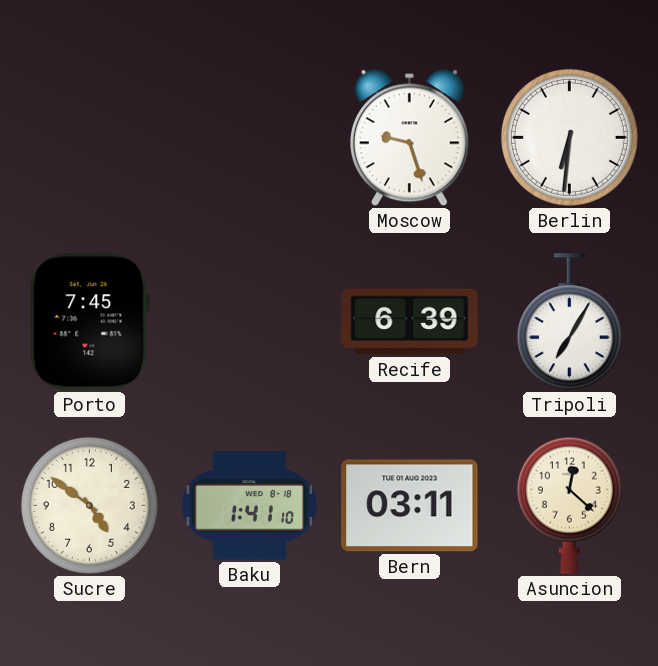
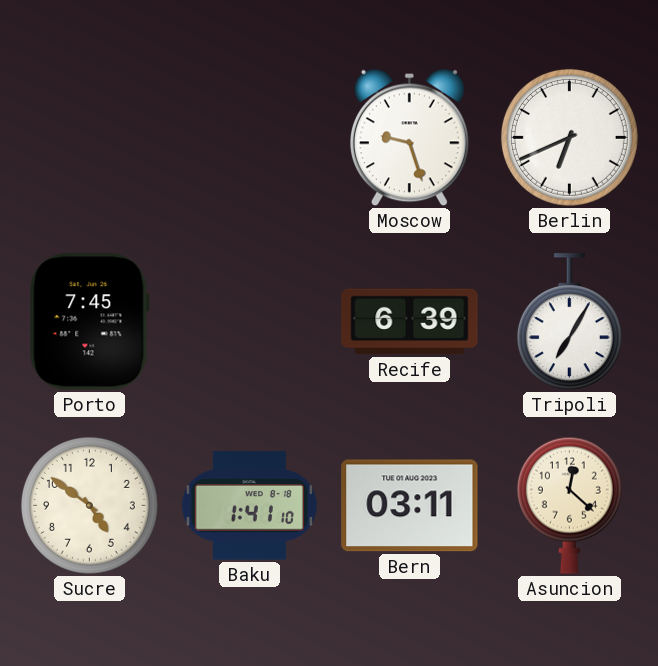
Berlin: 6:31 -> 6:41
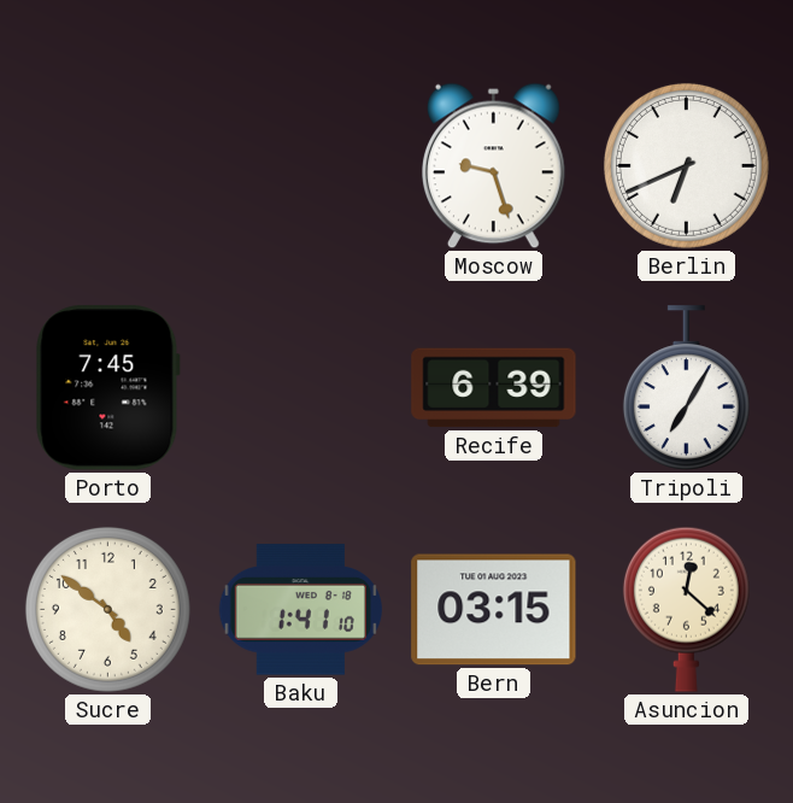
Bern: 03:11 -> 03:15
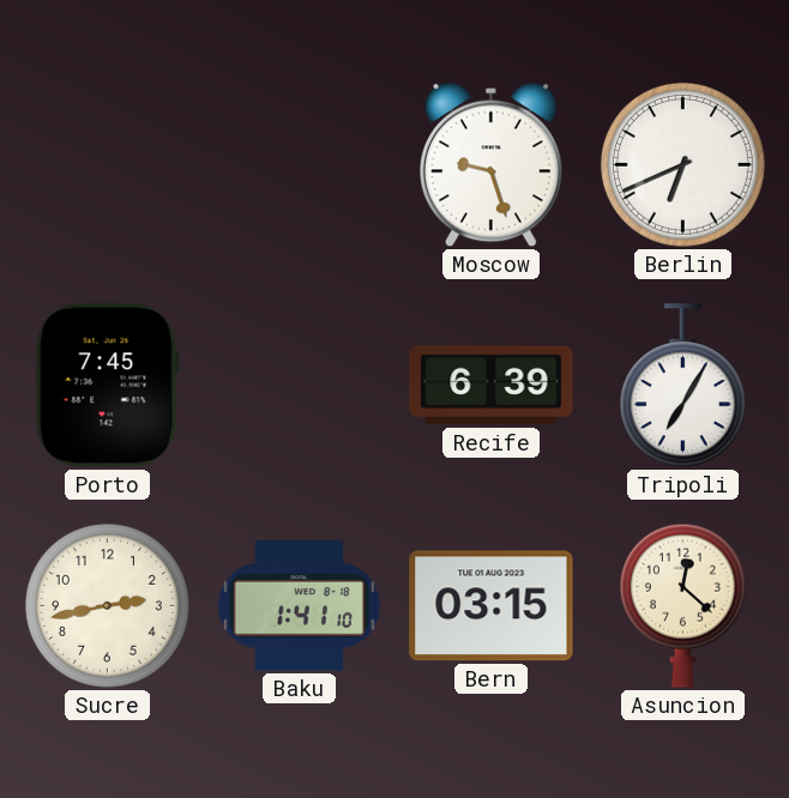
Sucre: 4:51 -> 2:43
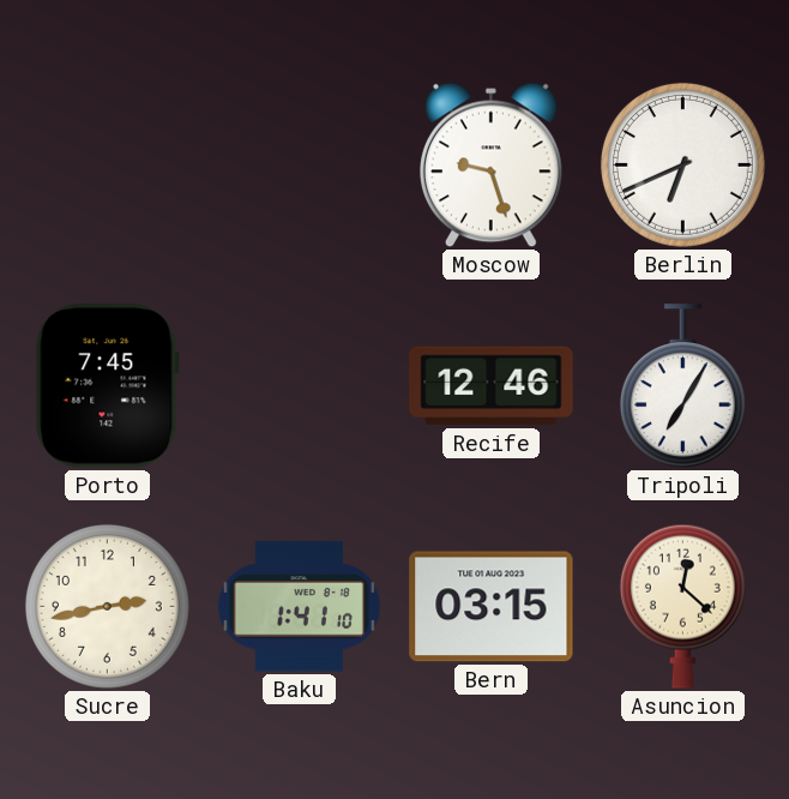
Recife: 6:39 -> 12:46
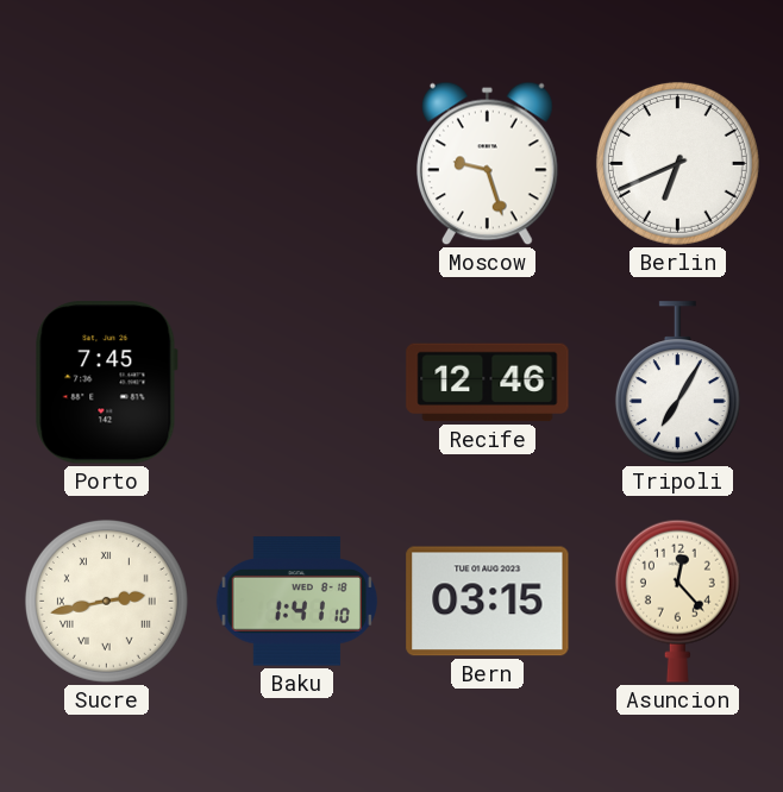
Sucre numerals: Arabic -> Roman
Asuncion: 12:22 -> 12:23
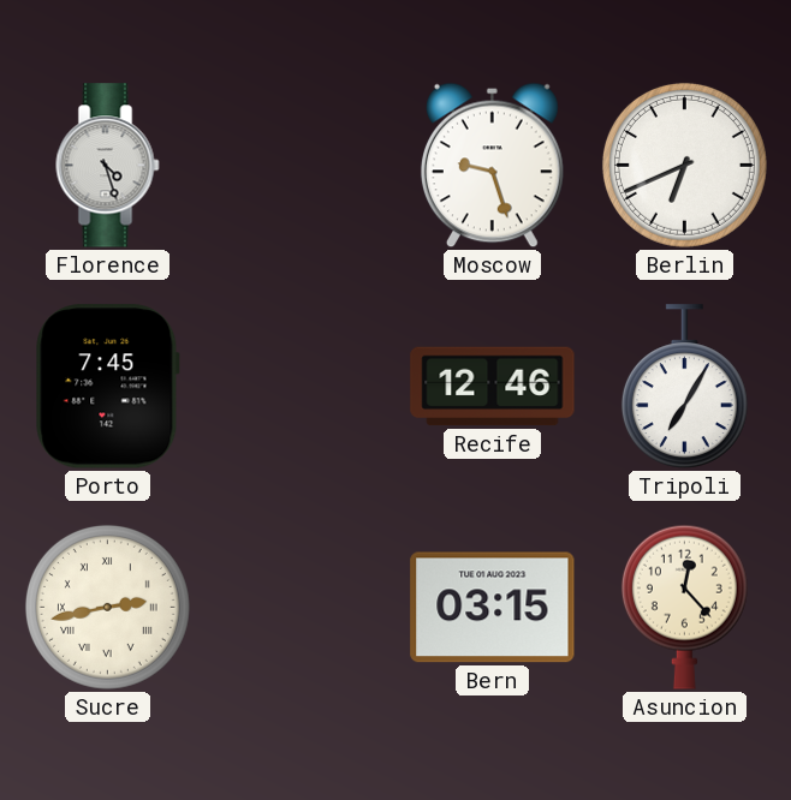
Florence: none -> 4:27
Baku: 1:41 -> none
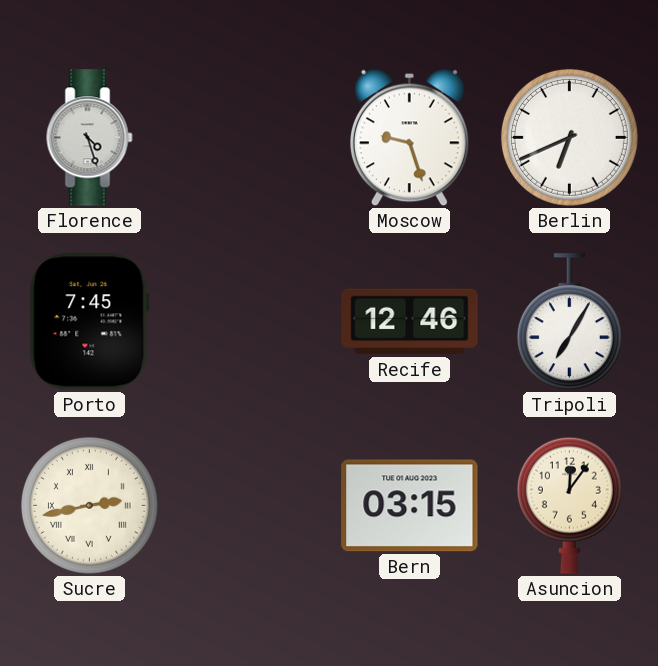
Asuncion: 12:23 -> 12:06
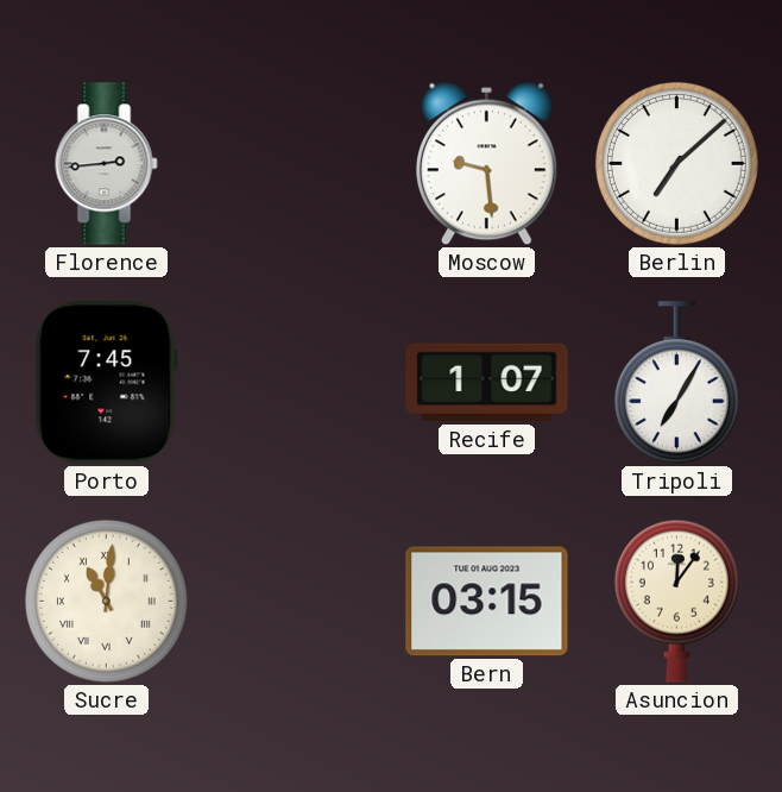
Florence: 4:27 -> 2:44
Moscow: 9:27 -> 9:29
Berlin: 6:41 -> 7:08
Recife: 12:46 -> 1:07
Sucre: 2:43 -> 11:01
